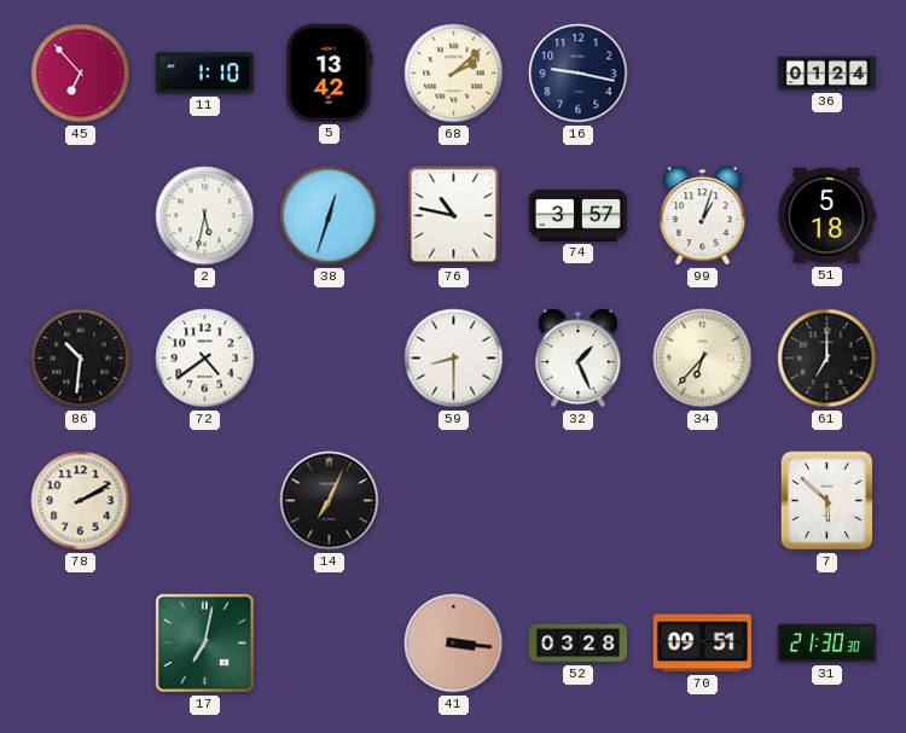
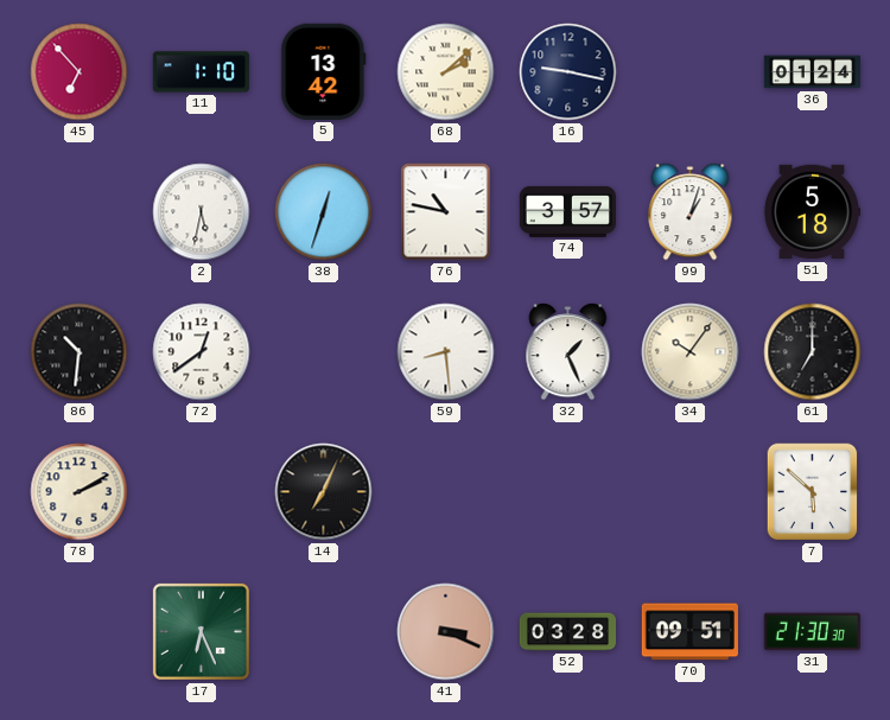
72: 4:39 -> 12:39
59: 8:30 -> 8:29
34: 6:37 -> 10:06
17: 7:02 -> 6:26
41: 3:16 -> 3:19
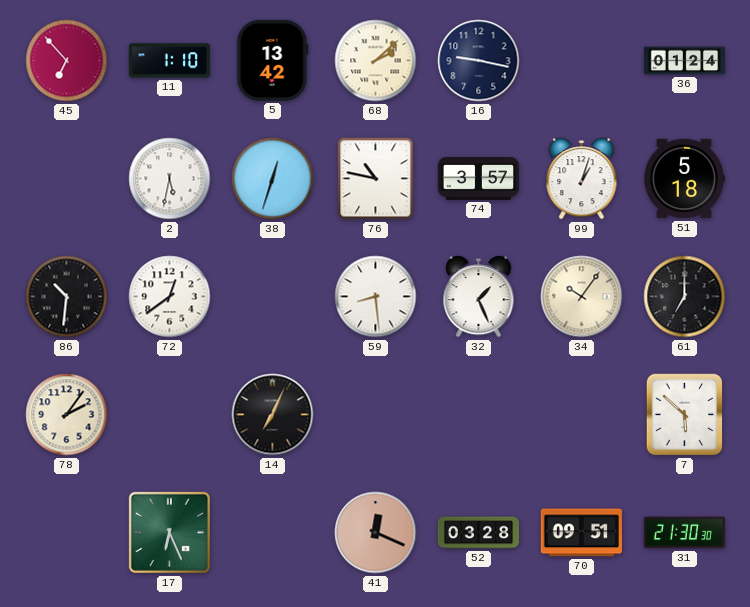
78: 2:10 -> 2:06
41: 3:19 -> 12:19
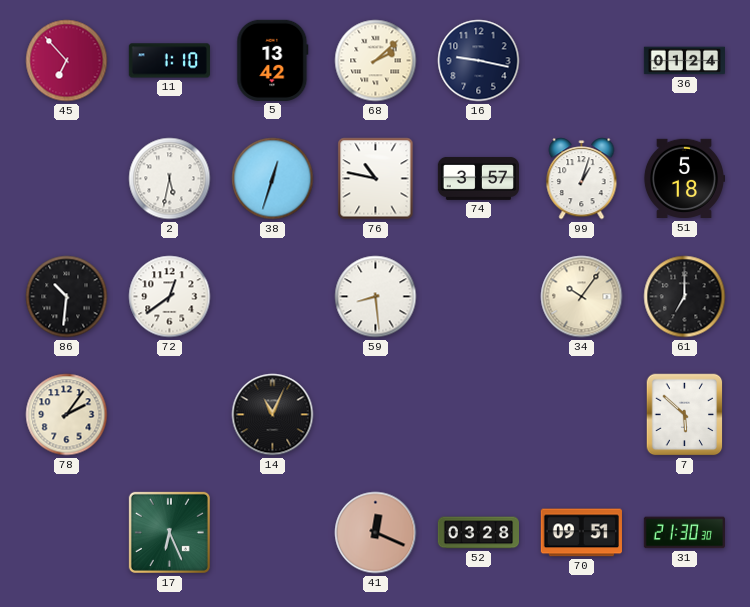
32: 1:26 -> none
14: 7:04 -> 11:04
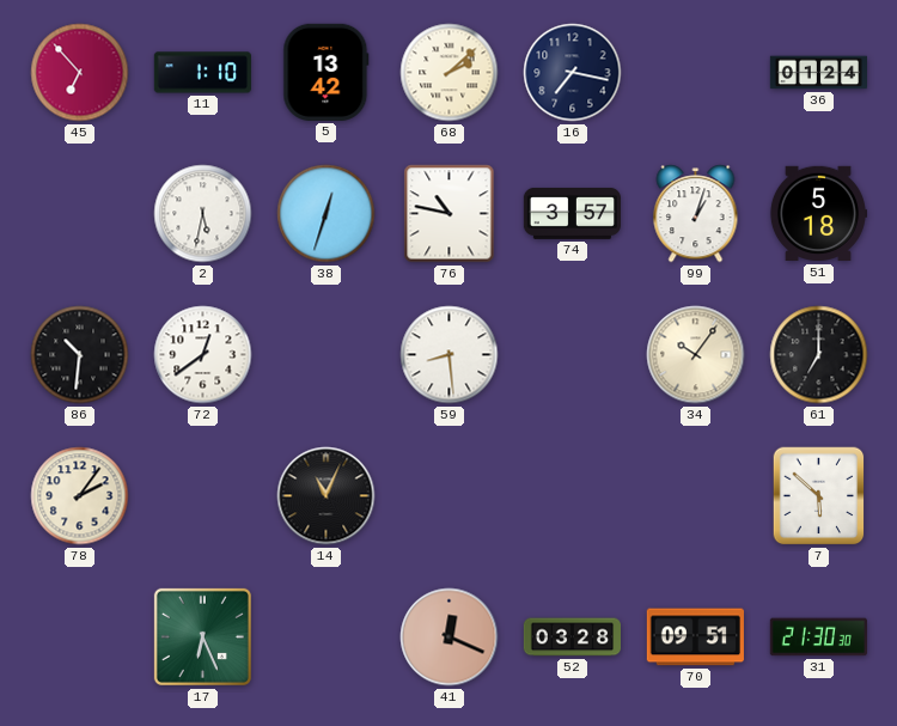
16: 9:17 -> 7:17
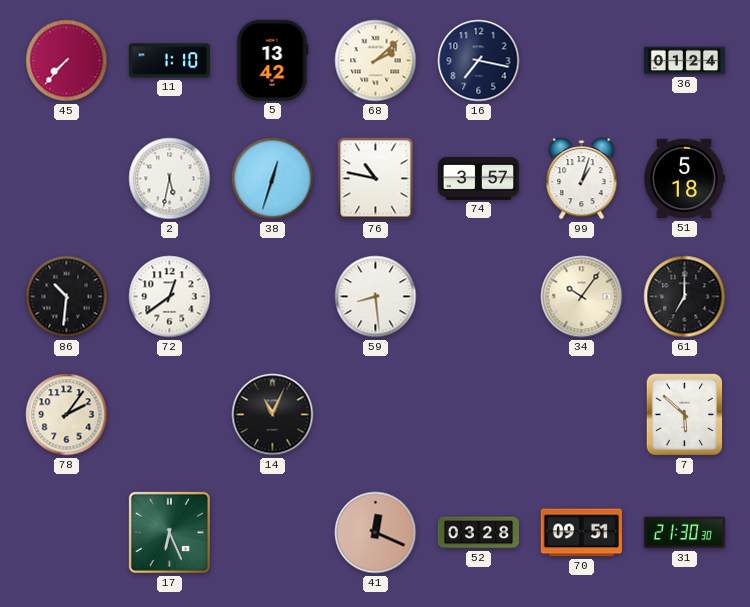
45: 6:53 -> 7:37
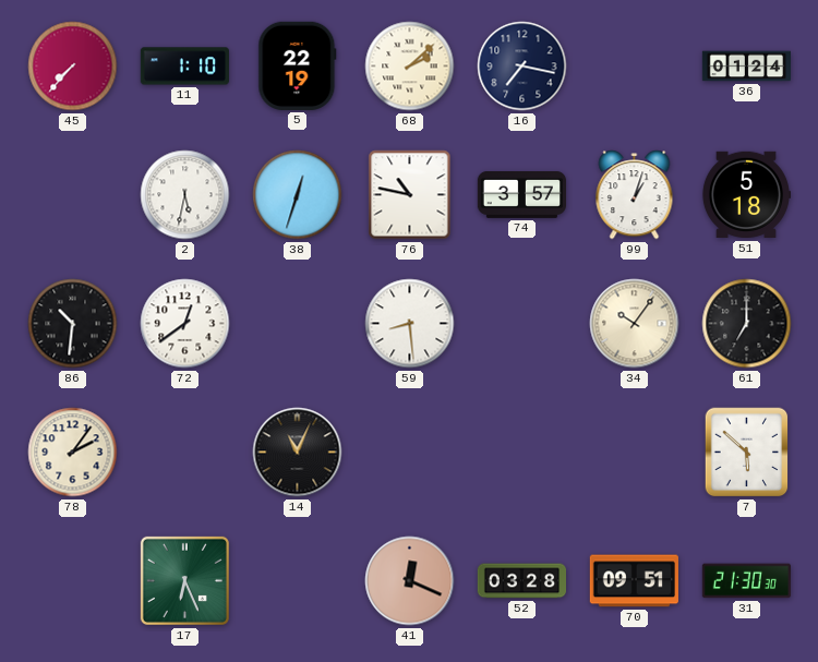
5: 13:42 -> 22:19
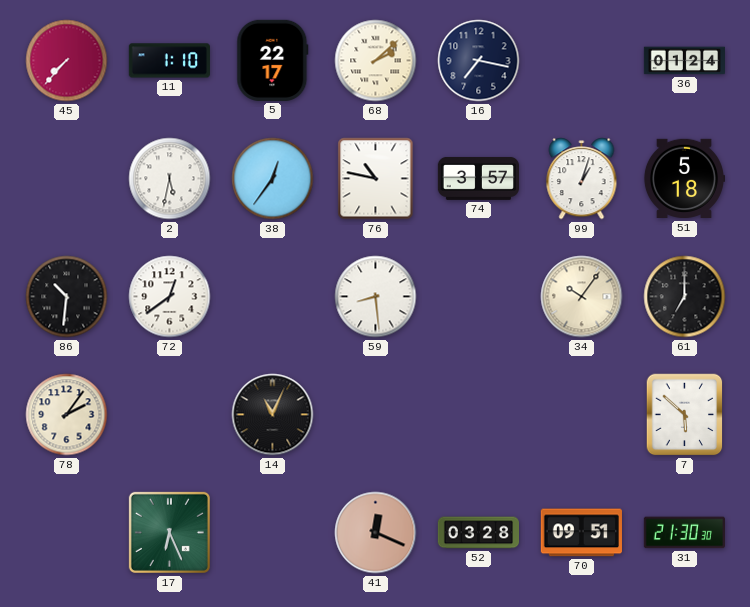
5: 22:19 -> 22:17
38: 12:33 -> 12:36
